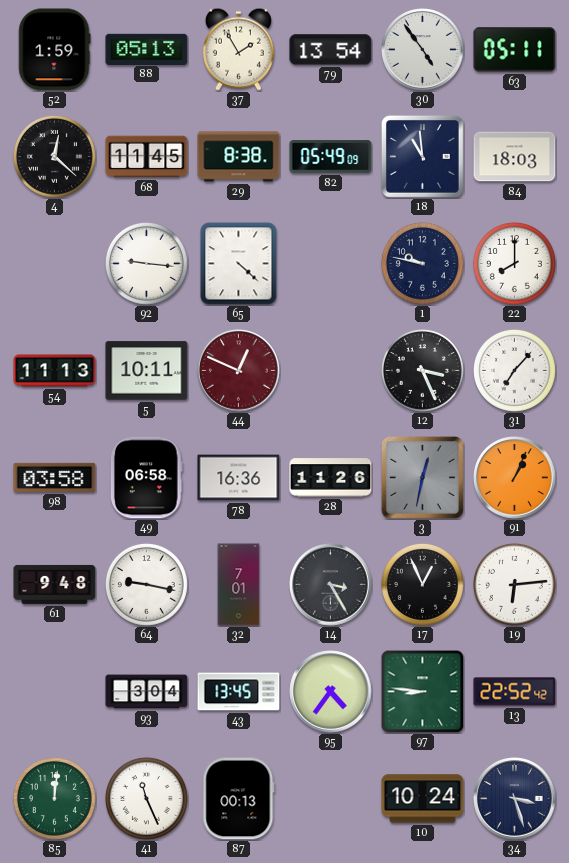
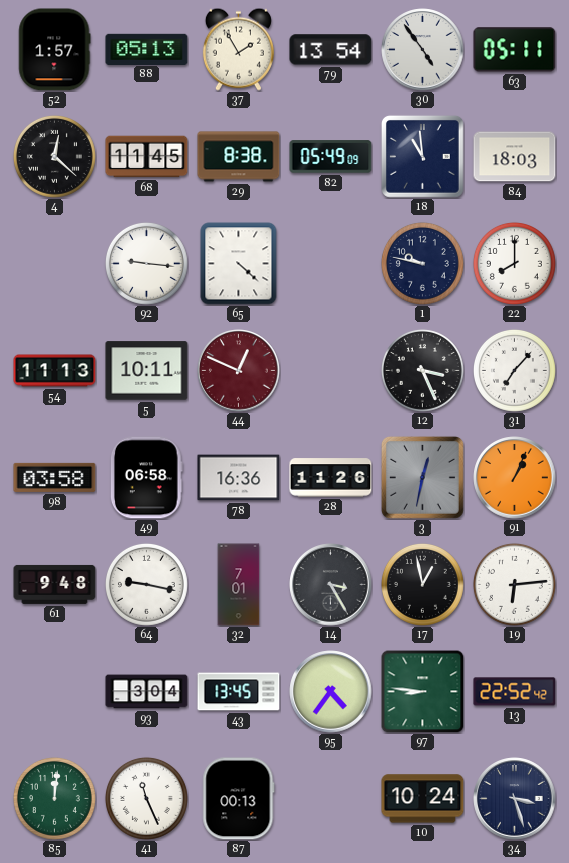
52: 1:59 -> 1:57
17: 12:56 -> 12:58
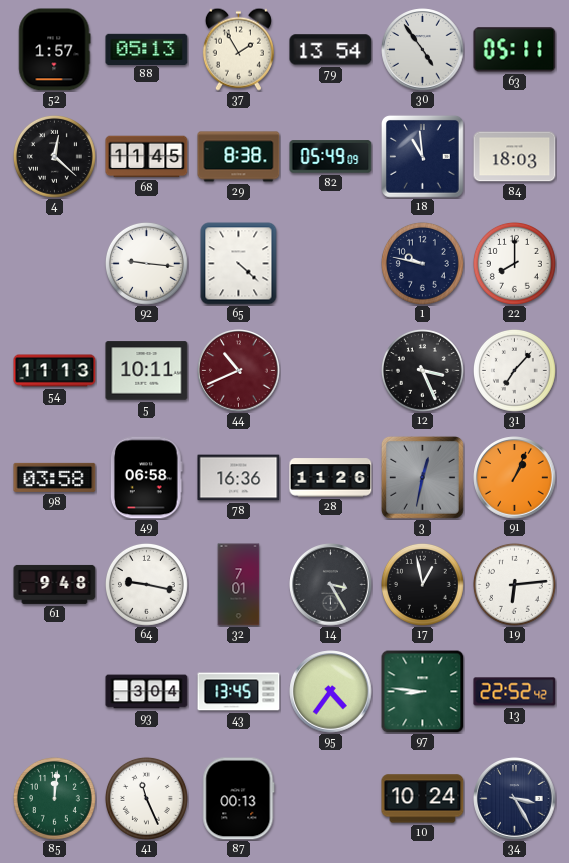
44: 12:49 -> 10:41
34: 3:27 -> 3:25
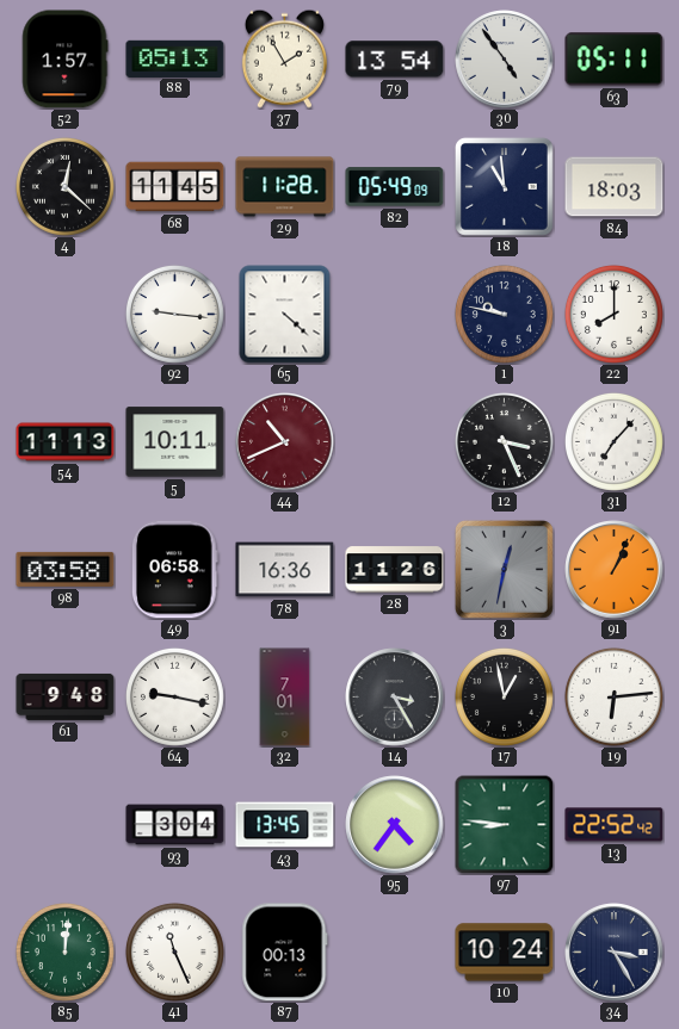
29: 8:38 -> 11:28
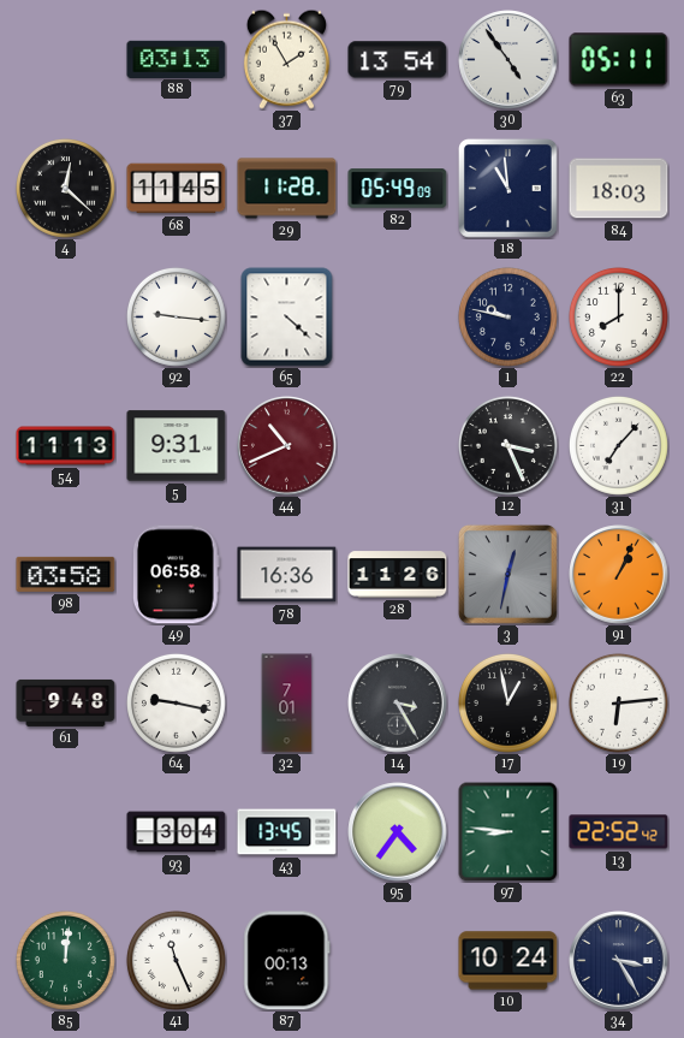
52: 1:57 -> none
88: 05:13 -> 03:13
5: 10:11 -> 9:31
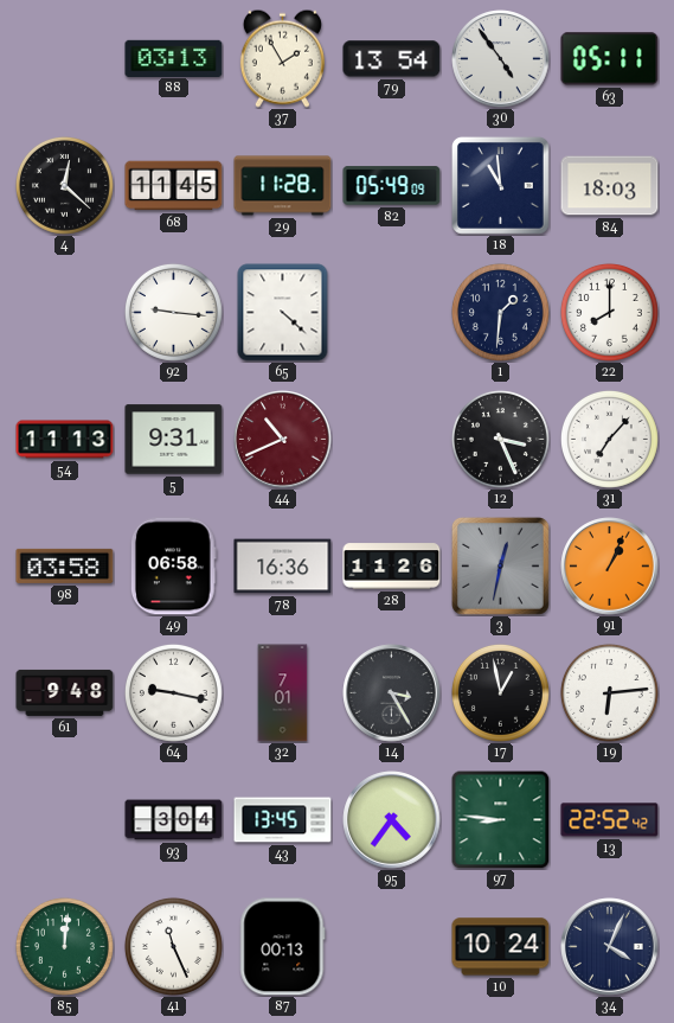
1: 9:47 -> 1:31
34: 3:25 -> 4:04
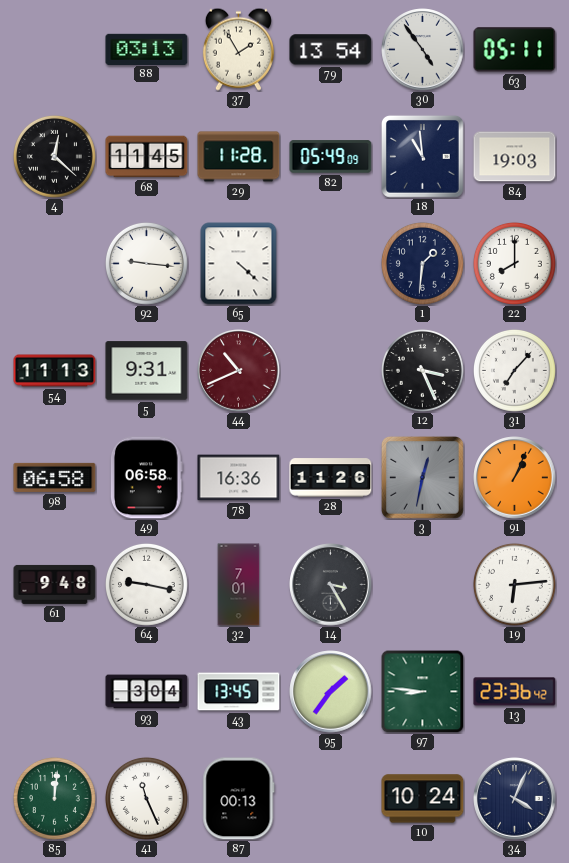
84: 18:03 -> 19:03
98: 03:58 -> 06:58
17: 12:58 -> none
95: 4:36 -> 1:36
13: 22:52 -> 23:36
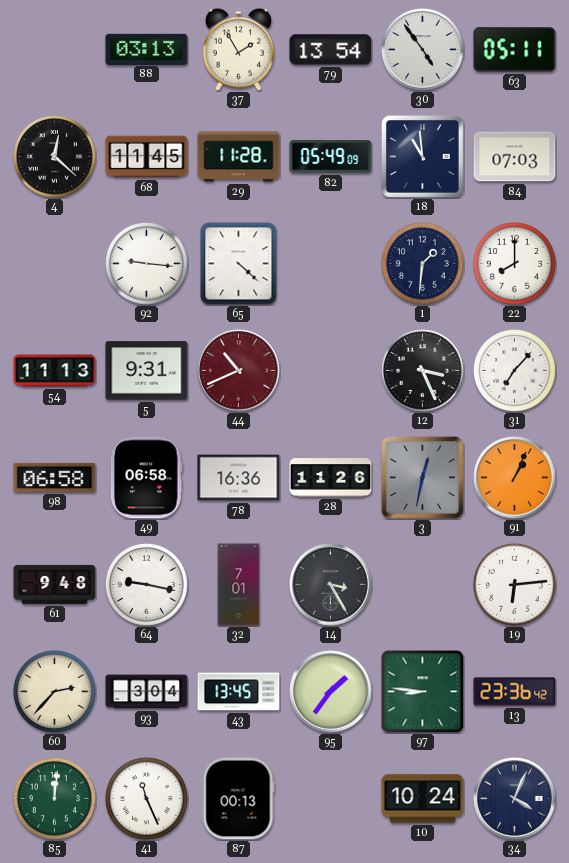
84: 19:03 -> 07:03
60: none -> 2:37
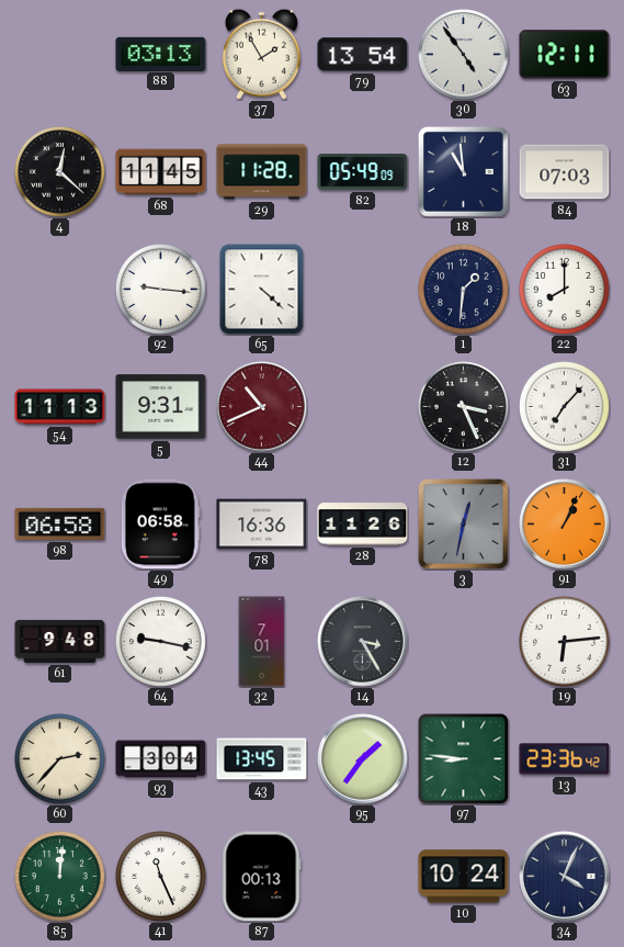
63: 05:11 -> 12:11
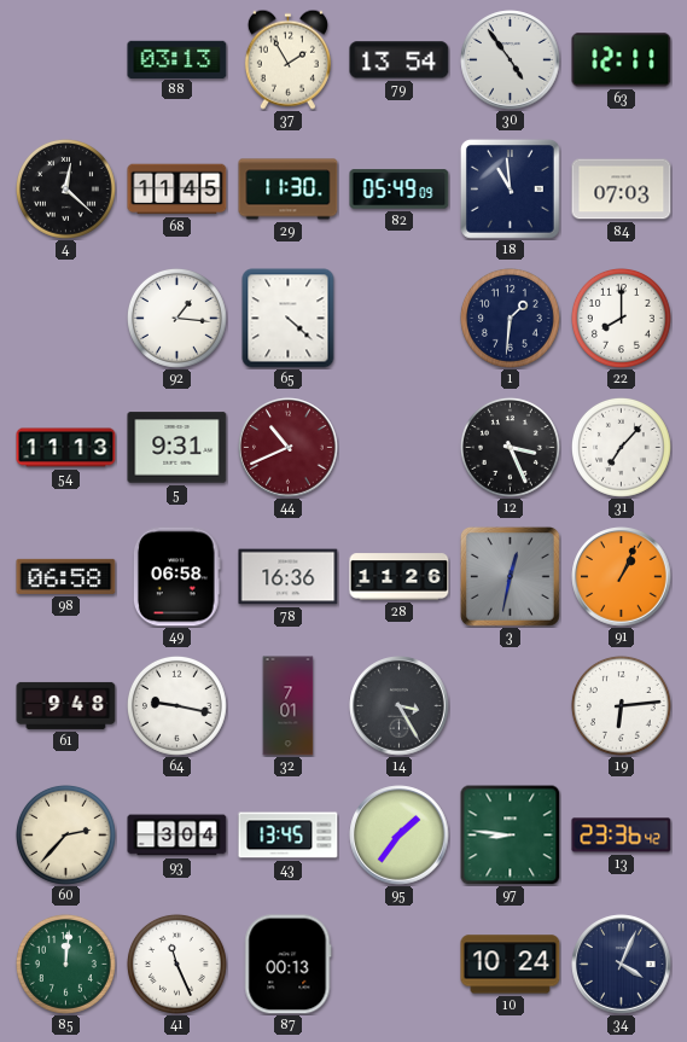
29: 11:28 -> 11:30
92: 9:16 -> 1:16
